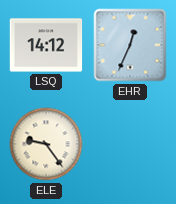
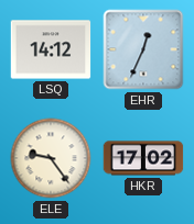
HKR: none -> 17:02
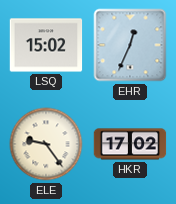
LSQ: 14:12 -> 15:02
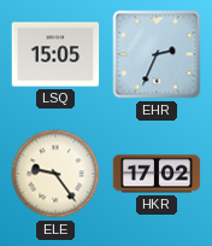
LSQ: 15:02 -> 15:05
EHR: 12:34 -> 2:34
